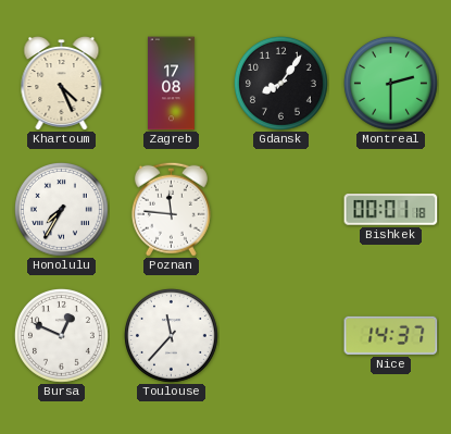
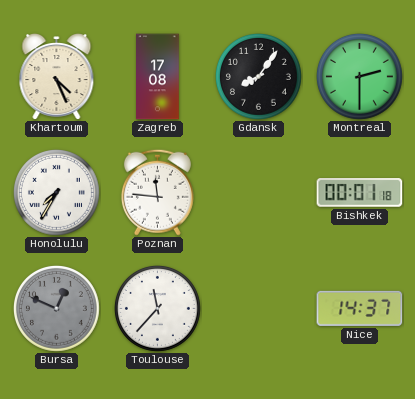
Bursa dial: white -> grey
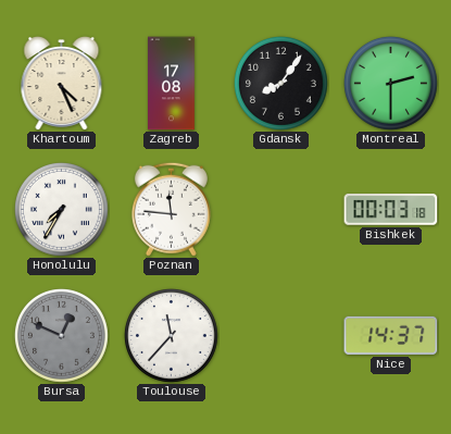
Bishkek: 00:01 -> 00:03
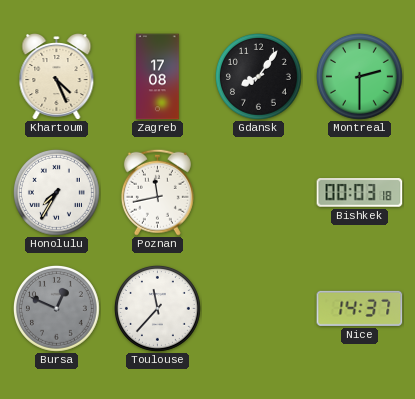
Poznan: 11:46 -> 11:43
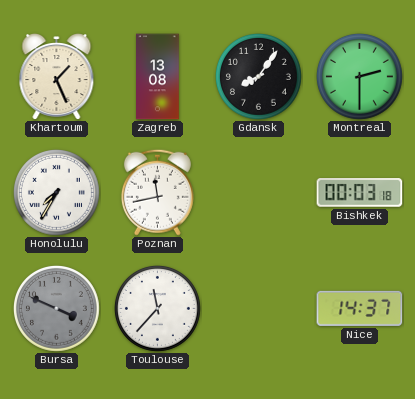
Khartoum: 4:26 -> 1:26
Zagreb: 17:08 -> 13:08
Bursa: 12:49 -> 3:49
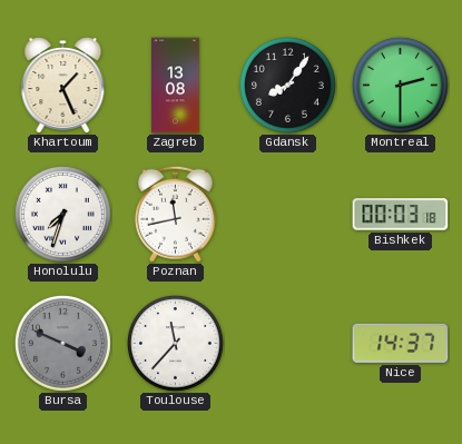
Honolulu: 7:35 -> 7:33
